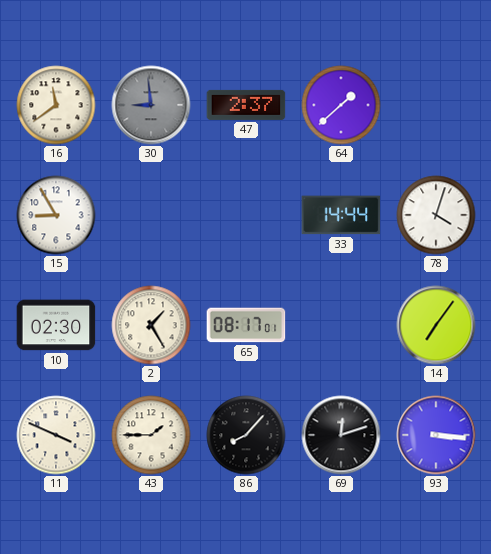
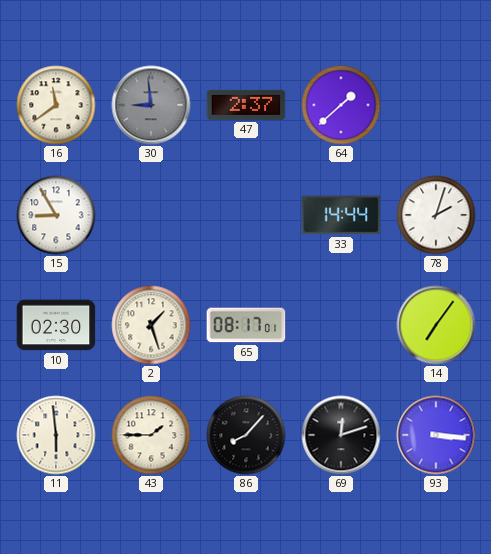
78: 4:03 -> 2:03
2: 1:25 -> 1:27
11: 3:49 -> 5:59
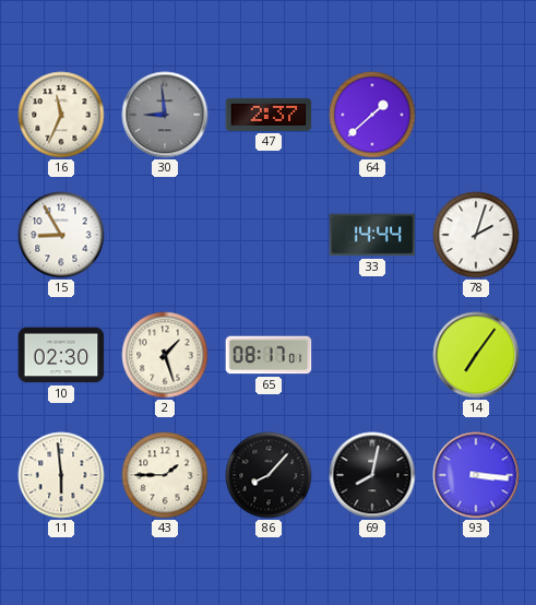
16: 11:39 -> 11:34
69: 12:12 -> 8:02
